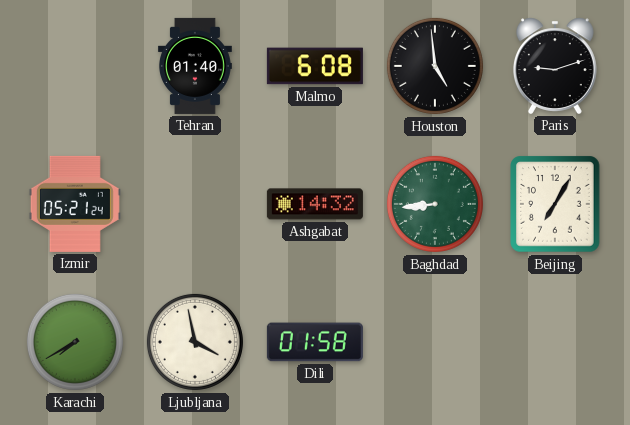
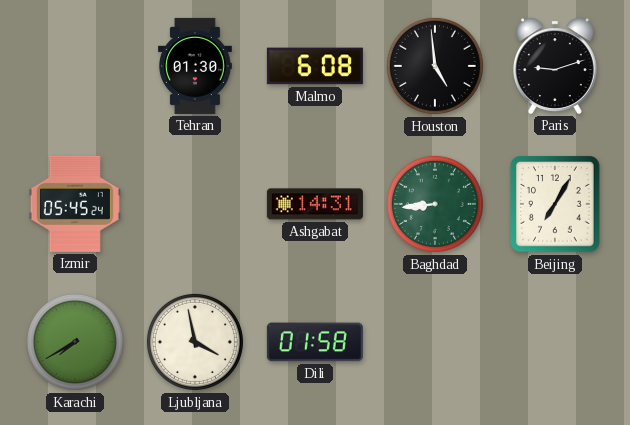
Tehran: 01:40 -> 01:30
Izmir: 05:21 -> 05:45
Ashgabat: 14:32 -> 14:31
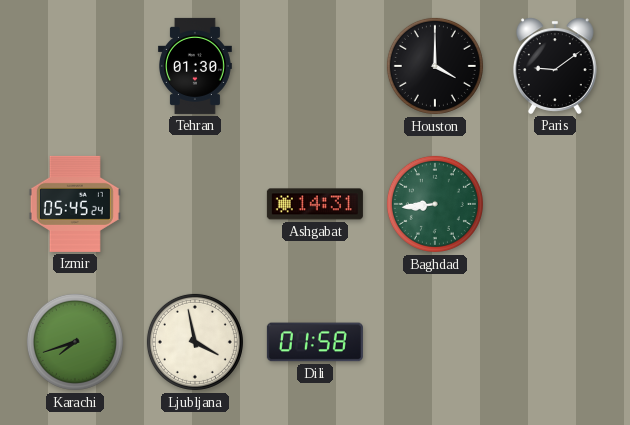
Malmo: 6:08 -> none
Houston: 4:59 -> 4:00
Paris: 9:12 -> 9:09
Beijing: 7:05 -> none
Karachi: 7:40 -> 7:42
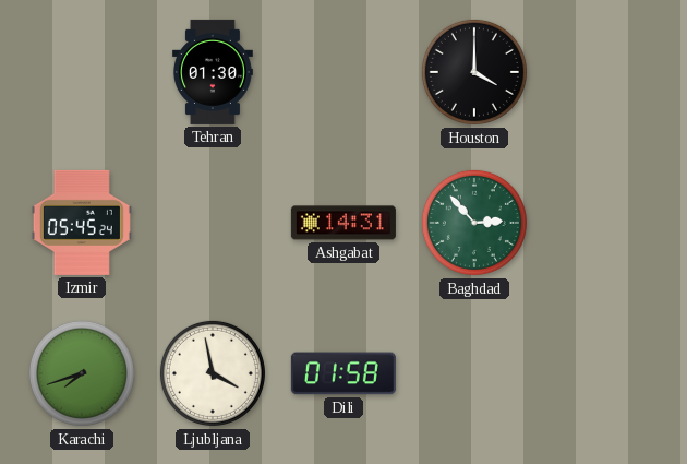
Paris: 9:09 -> none
Baghdad: 8:44 -> 2:53
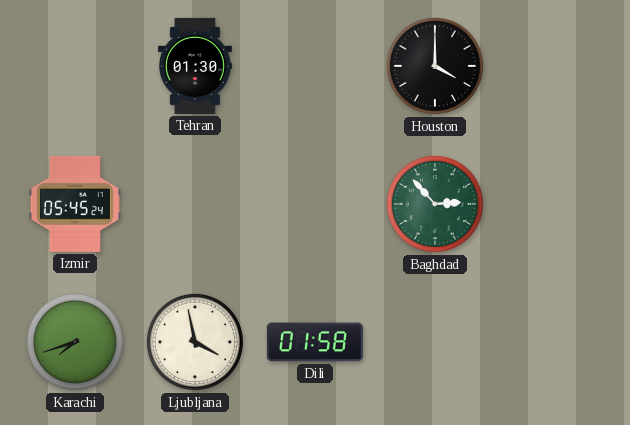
Ashgabat: 14:31 -> none
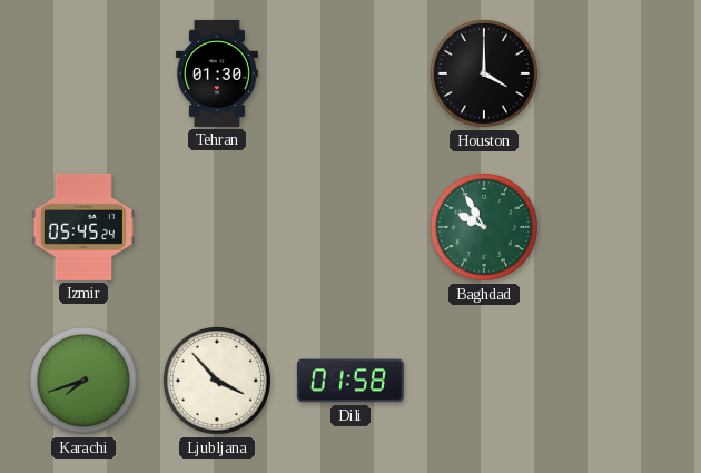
Baghdad: 2:53 -> 9:55
Ljubljana: 3:58 -> 3:53
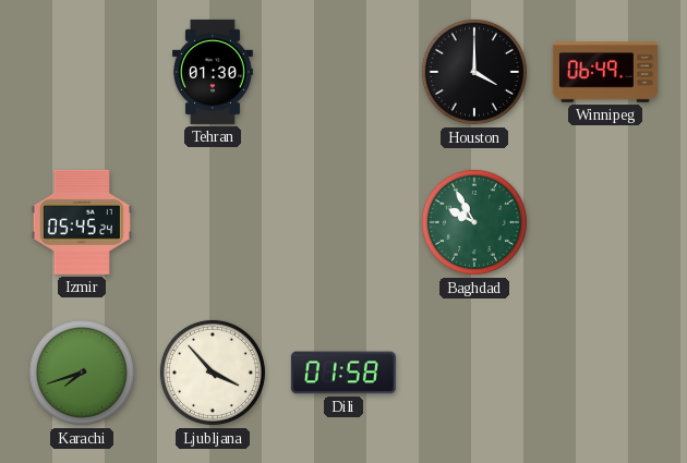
Winnipeg: none -> 06:49
